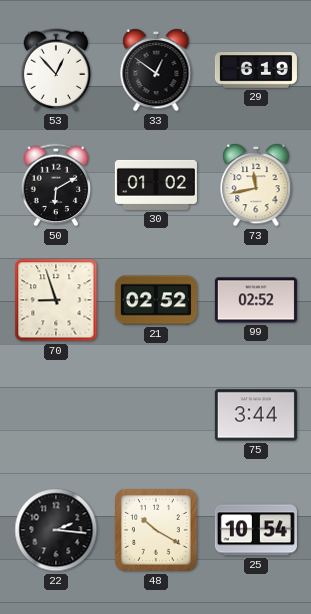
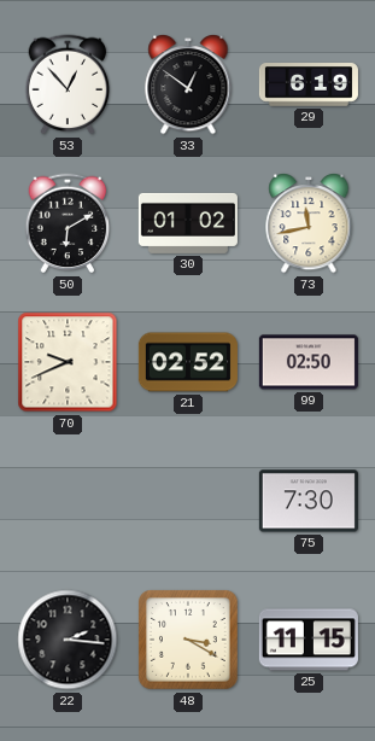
70: 8:57 -> 9:41
99: 02:52 -> 02:50
75: 3:44 -> 7:30
48: 10:20 -> 3:20
25: 10:54 -> 11:15
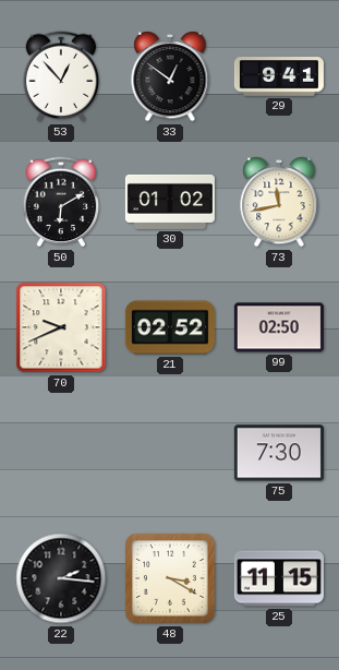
29: 6:19 -> 9:41
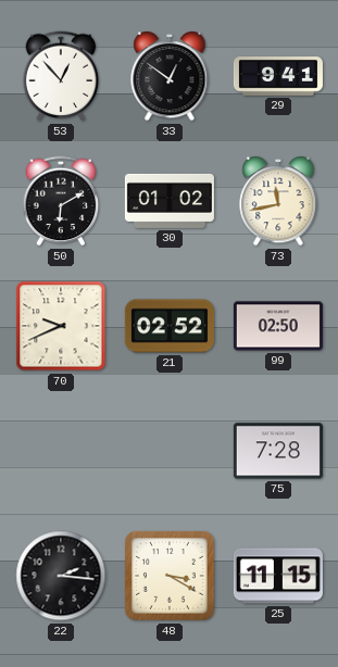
75: 7:30 -> 7:28
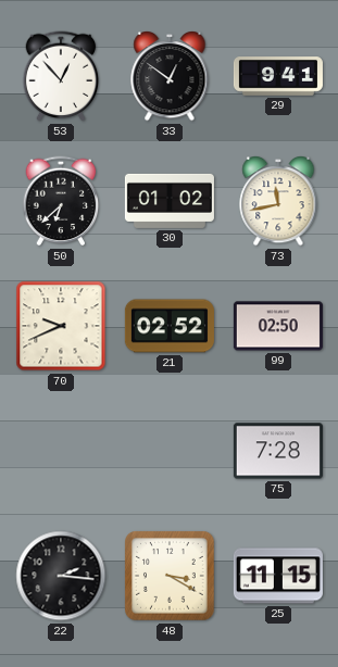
50: 6:10 -> 6:38
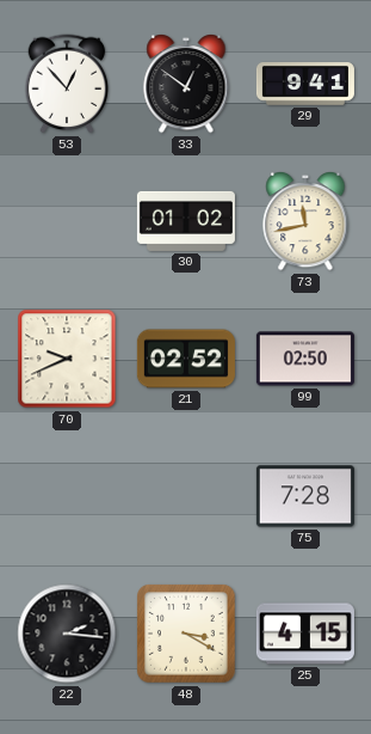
50: 6:38 -> none
25: 11:15 -> 4:15
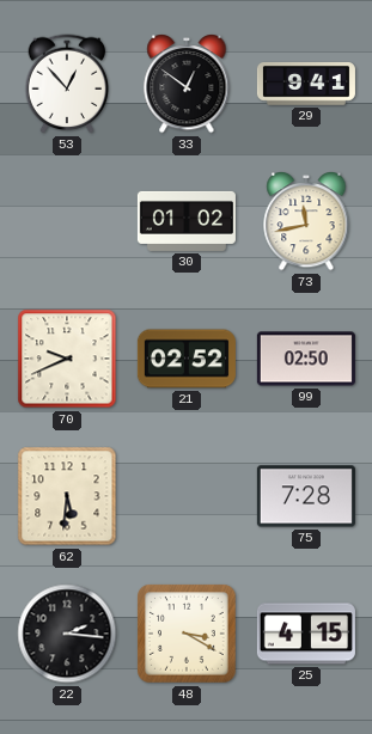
62: none -> 5:31
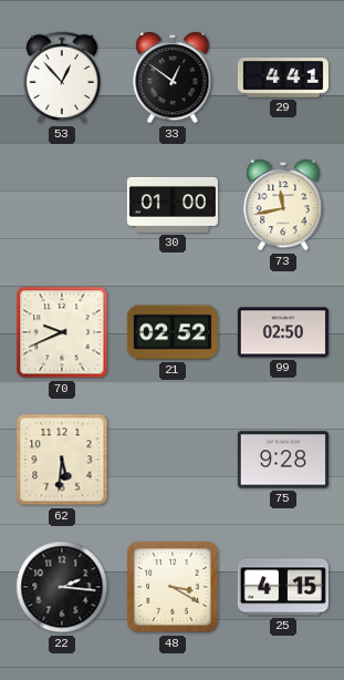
29: 9:41 -> 4:41
30: 01:02 -> 01:00
75: 7:28 -> 9:28
